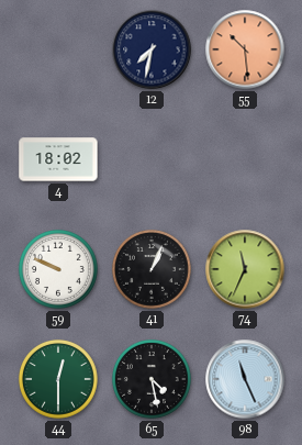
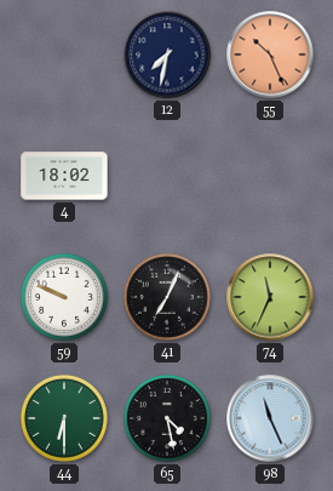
55: 10:29 -> 10:26
41: 1:04 -> 7:04
44: 12:30 -> 6:30
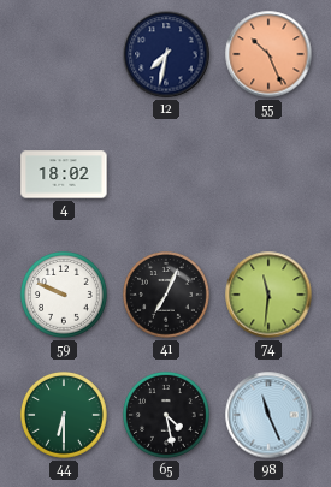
74: 11:34 -> 11:31
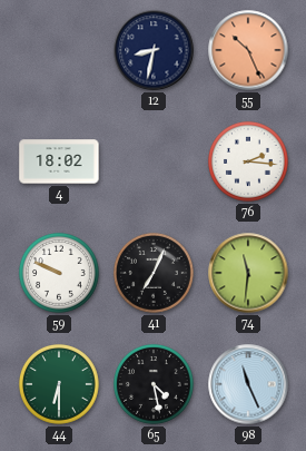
12: 7:32 -> 8:32
76: none -> 2:16
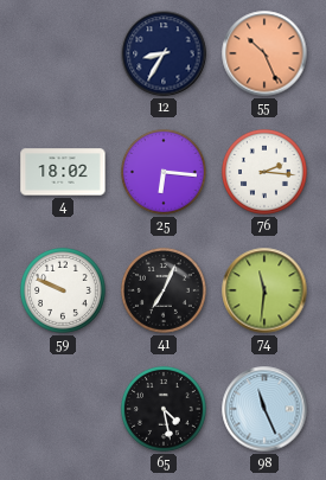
12: 8:32 -> 8:35
25: none -> 6:16
44: 6:30 -> none
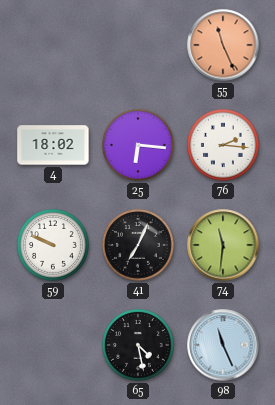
12: 8:35 -> none
55: 10:26 -> 11:26
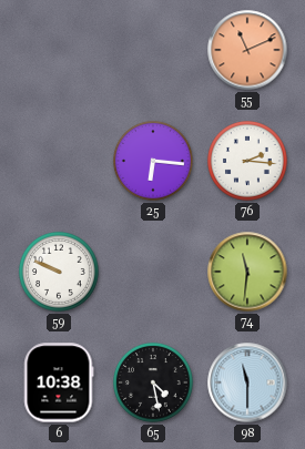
55: 11:26 -> 11:11
4: 18:02 -> none
41: 7:04 -> none
6: none -> 10:38
98: 11:26 -> 11:30
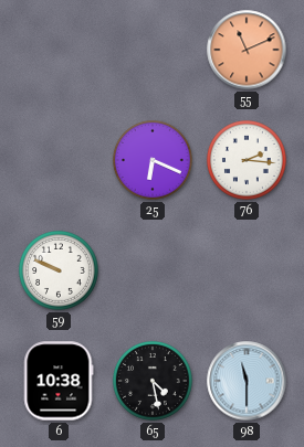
25: 6:16 -> 6:19
74: 11:31 -> none
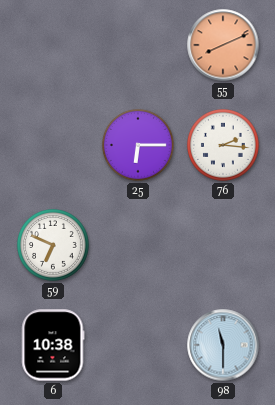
55: 11:11 -> 8:11
25: 6:19 -> 6:15
59: 9:49 -> 6:49
65: 4:28 -> none
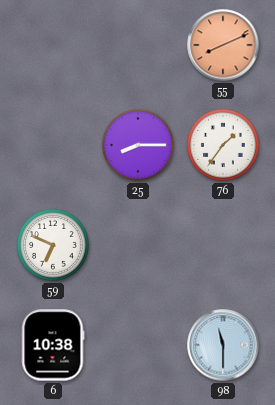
25: 6:15 -> 8:15
76: 2:16 -> 1:36
